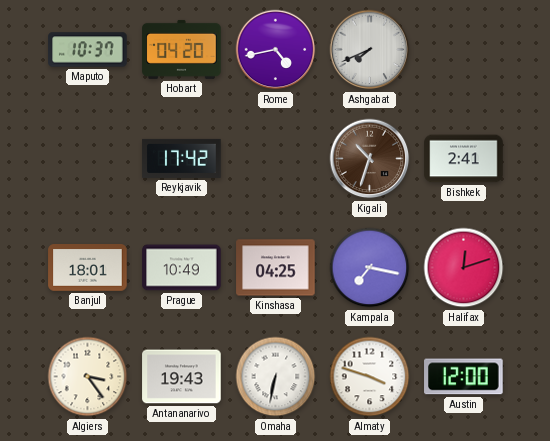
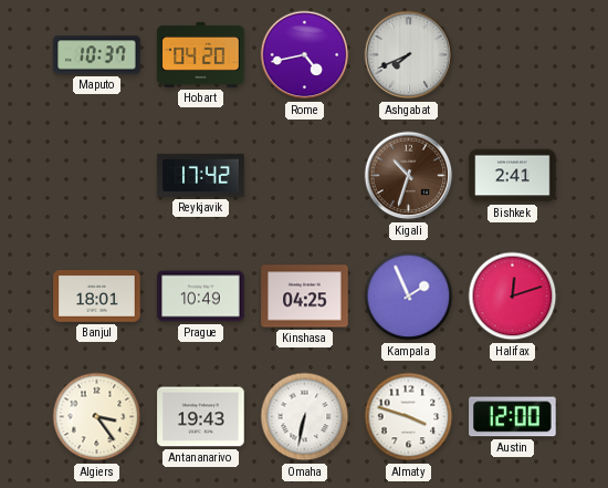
Kampala: 7:17 -> 1:56
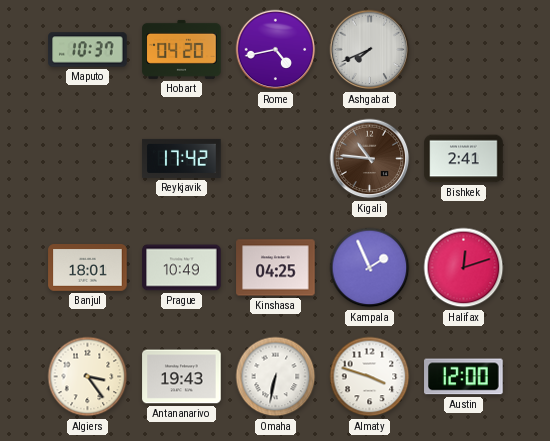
Kigali: 10:33 -> 10:46
